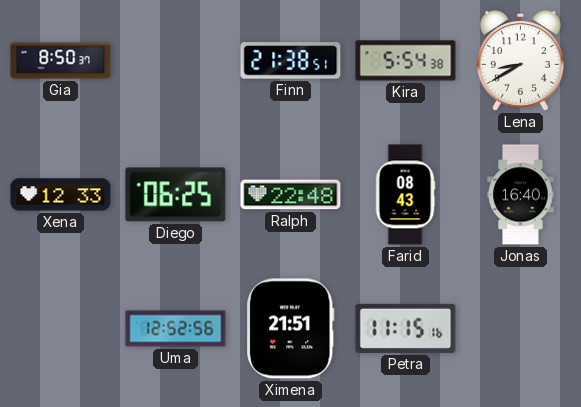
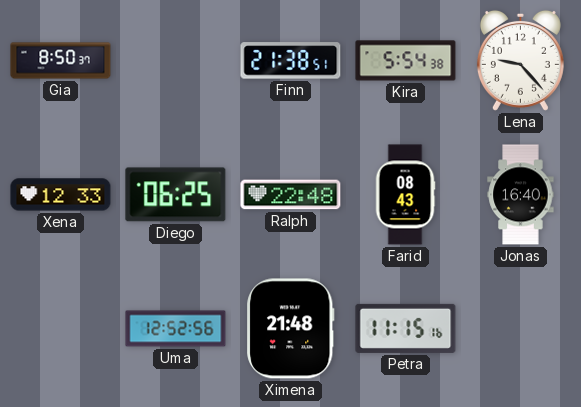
Lena: 8:40 -> 9:23
Ximena: 21:51 -> 21:48
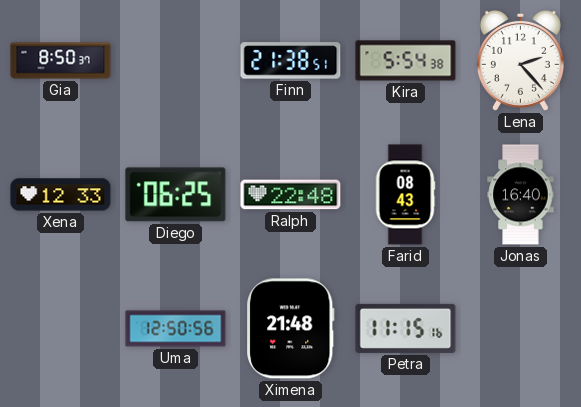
Lena: 9:23 -> 2:23
Uma: 12:52 -> 12:50
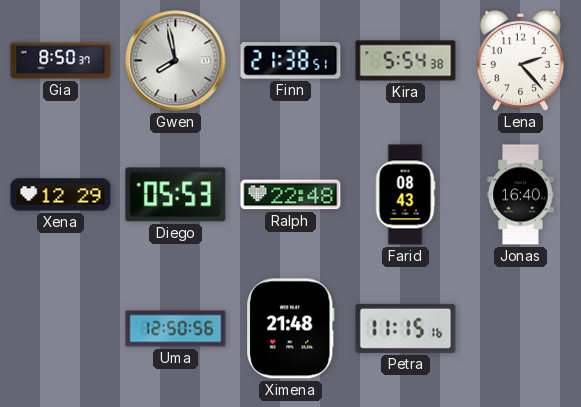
Gwen: none -> 7:58
Xena: 12:33 -> 12:29
Diego: 06:25 -> 05:53
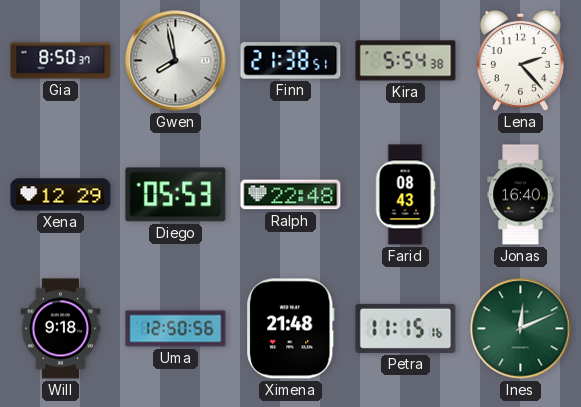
Will: none -> 9:18
Ines: none -> 12:11
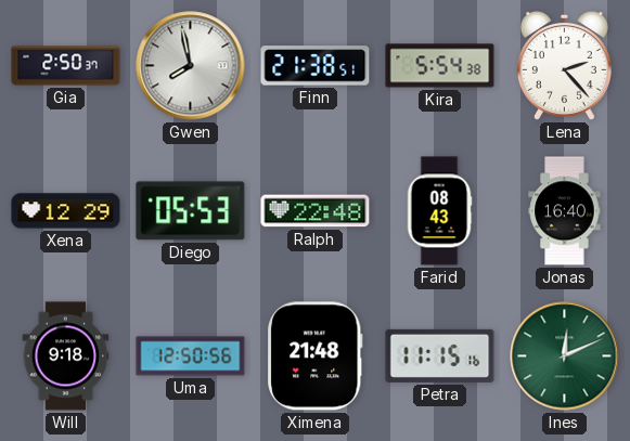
Gia: 8:50 -> 2:50
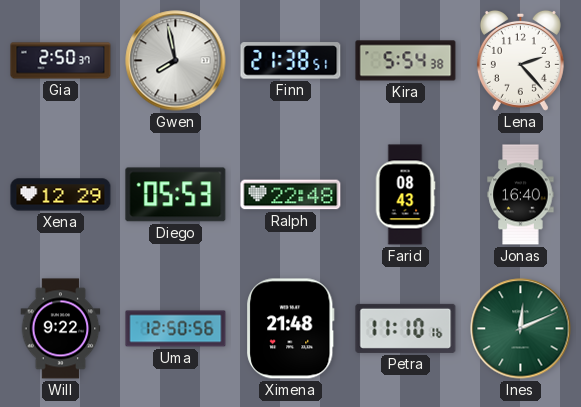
Will: 9:18 -> 9:22
Petra: 11:15 -> 11:10
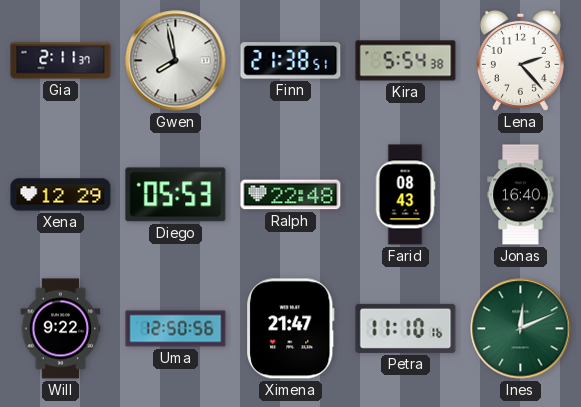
Gia: 2:50 -> 2:11
Ximena: 21:48 -> 21:47
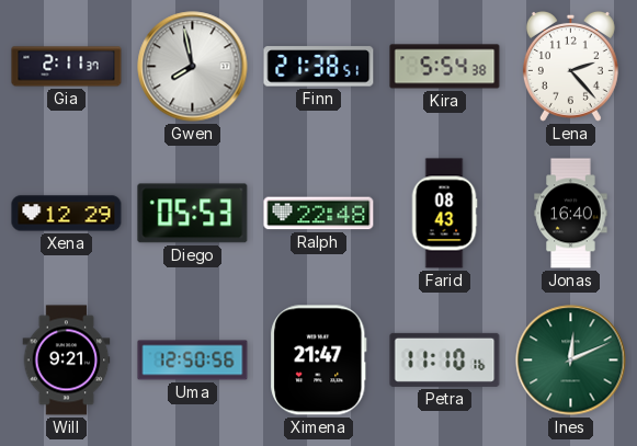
Will: 9:22 -> 9:21
